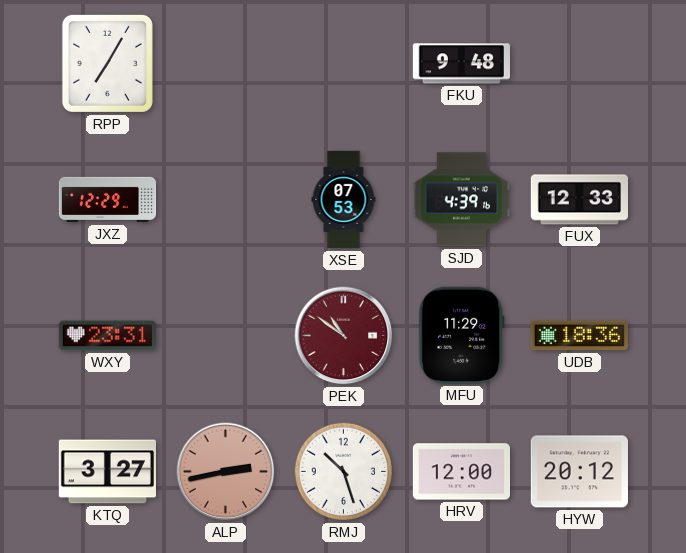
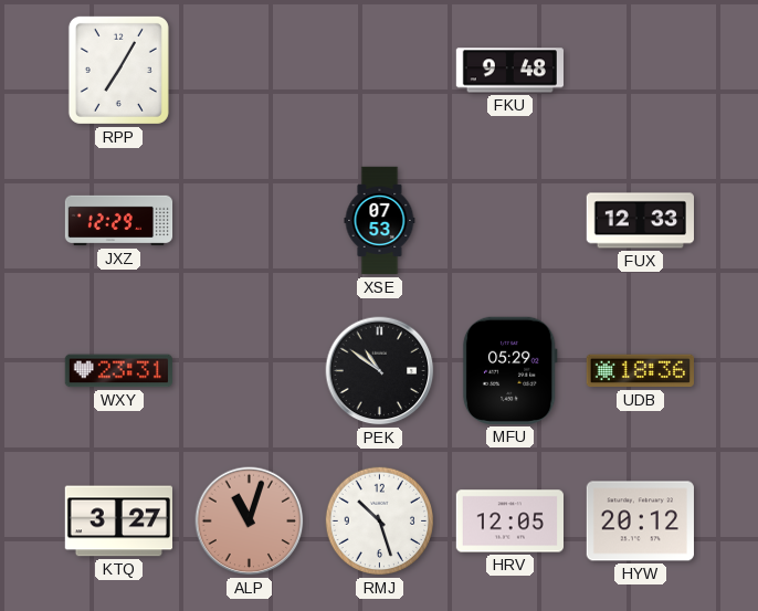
SJD: 4:39 -> none
PEK dial: burgundy -> black
MFU: 11:29 -> 05:29
ALP: 2:43 -> 11:03
HRV: 12:00 -> 12:05
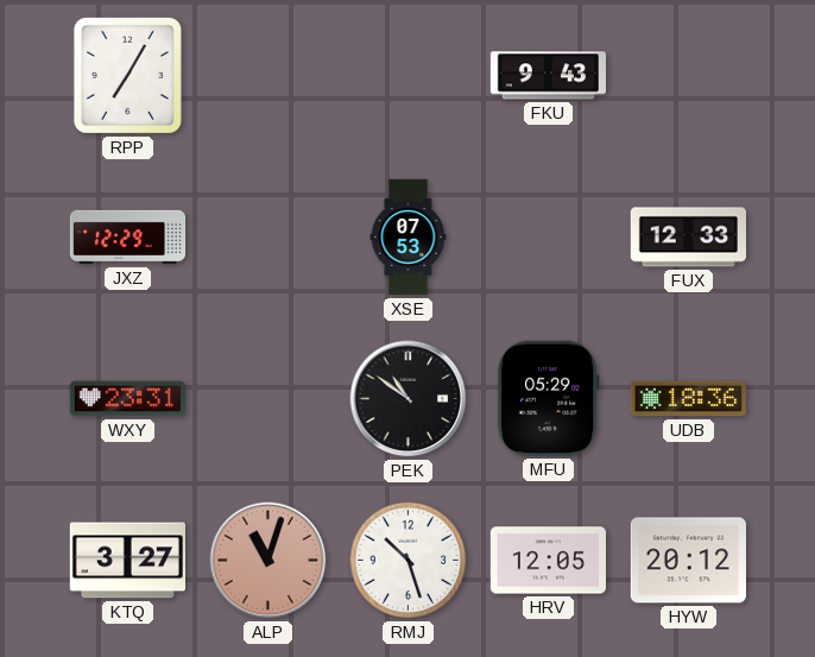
FKU: 9:48 -> 9:43
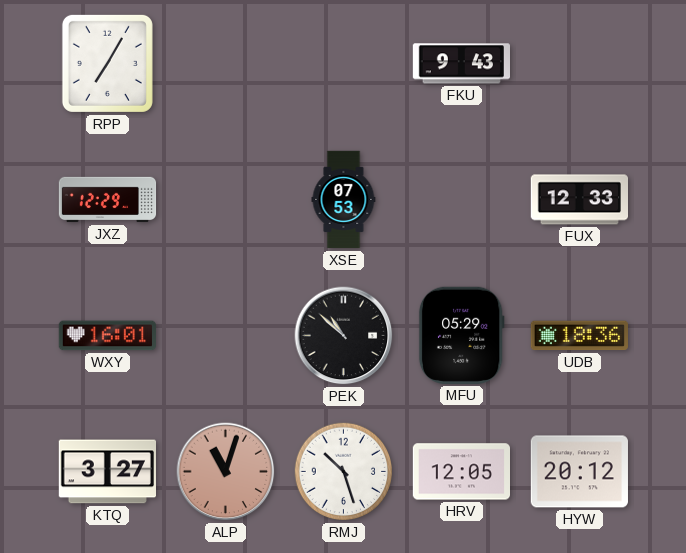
WXY: 23:31 -> 16:01
PEK: 10:51 -> 10:52
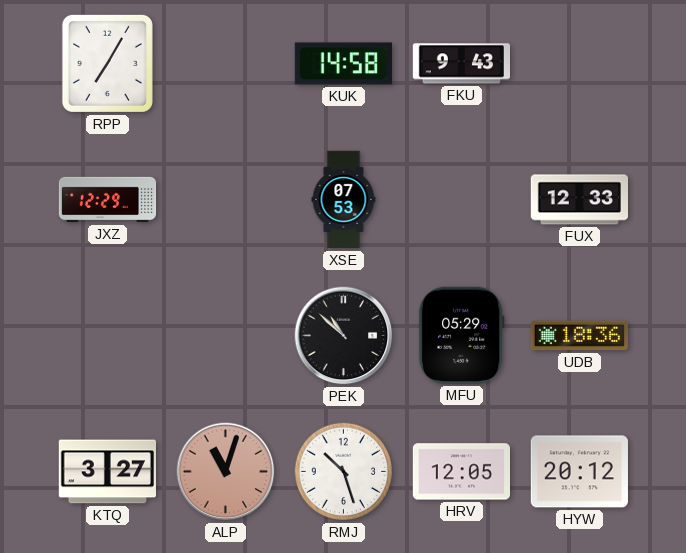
KUK: none -> 14:58
WXY: 16:01 -> none
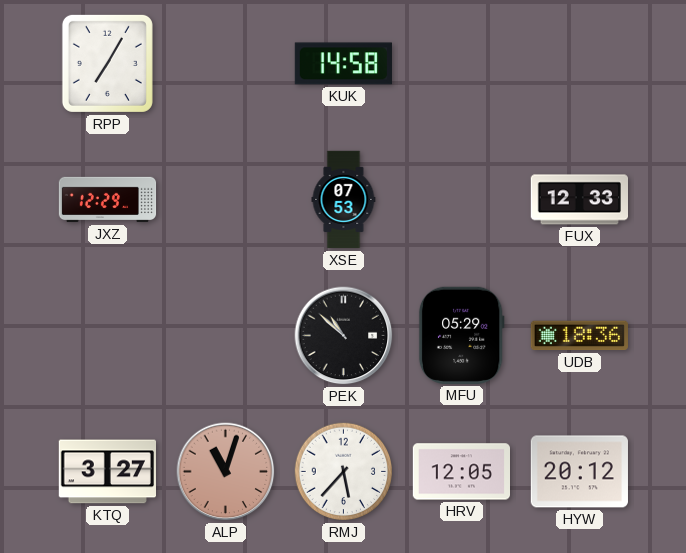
FKU: 9:43 -> none
RMJ: 10:27 -> 5:37
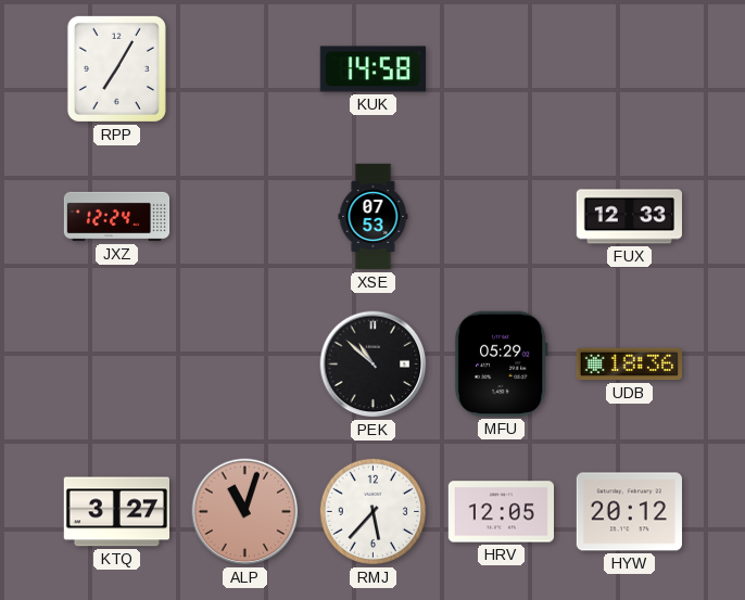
JXZ: 12:29 -> 12:24
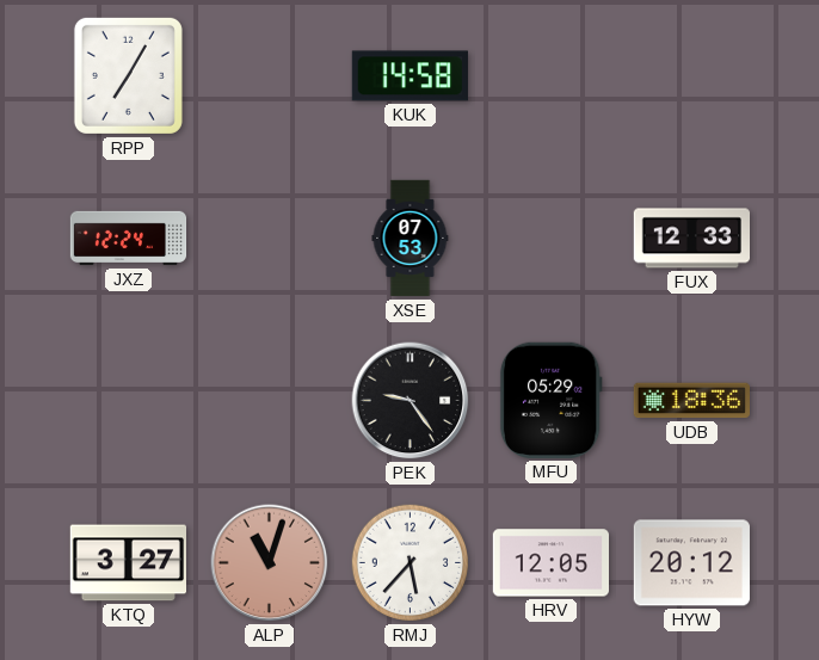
PEK: 10:52 -> 9:24
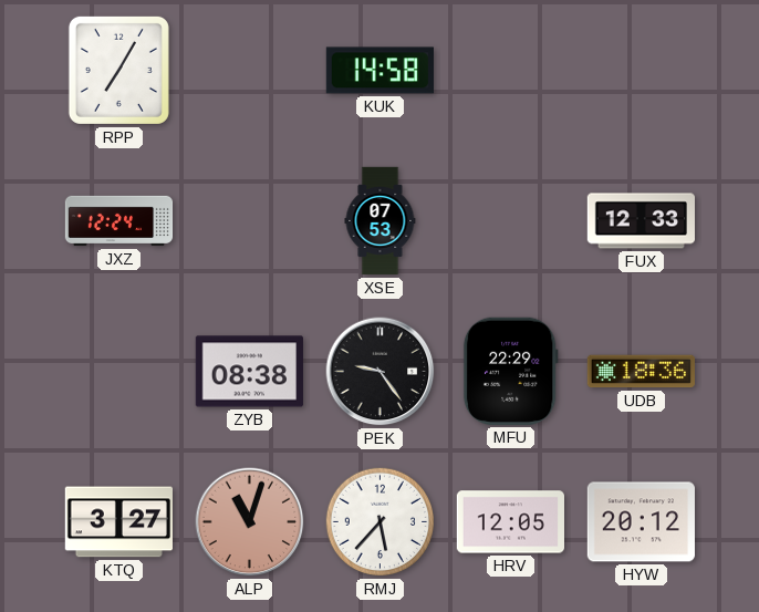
ZYB: none -> 08:38
MFU: 05:29 -> 22:29
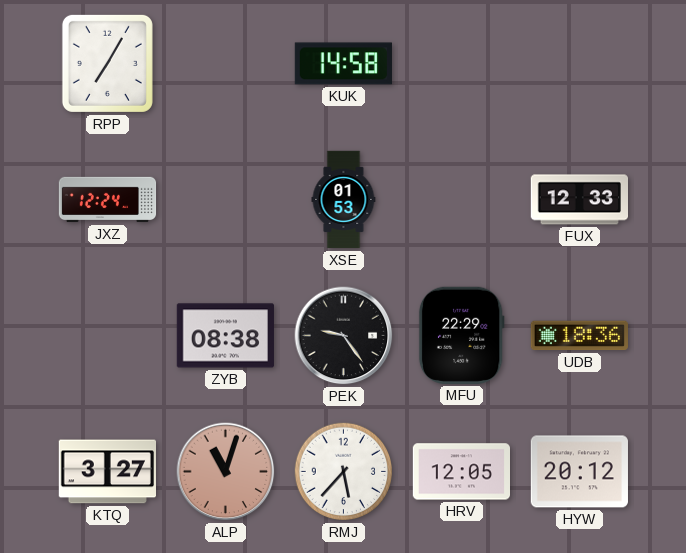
XSE: 07:53 -> 01:53
